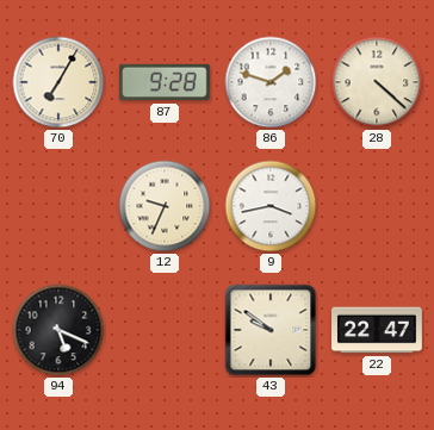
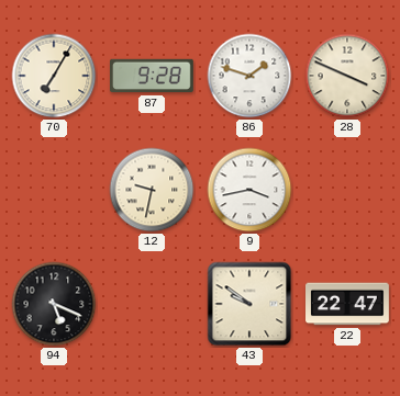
28: 4:22 -> 3:49
12: 9:34 -> 9:32
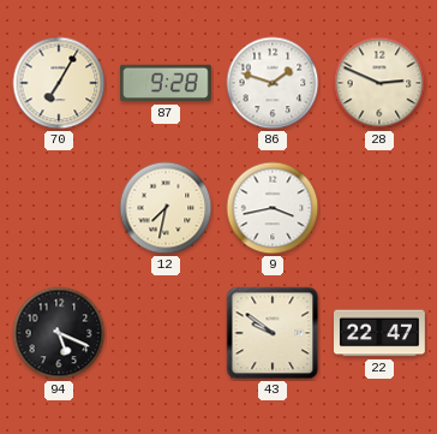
28: 3:49 -> 2:49
12: 9:32 -> 7:32
